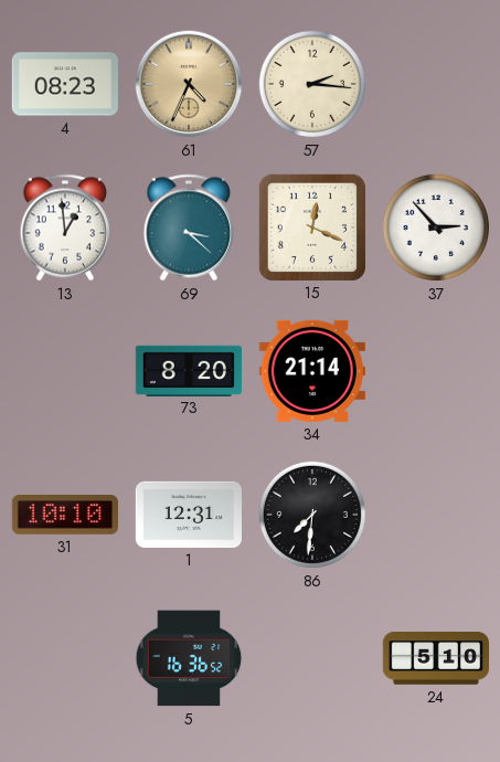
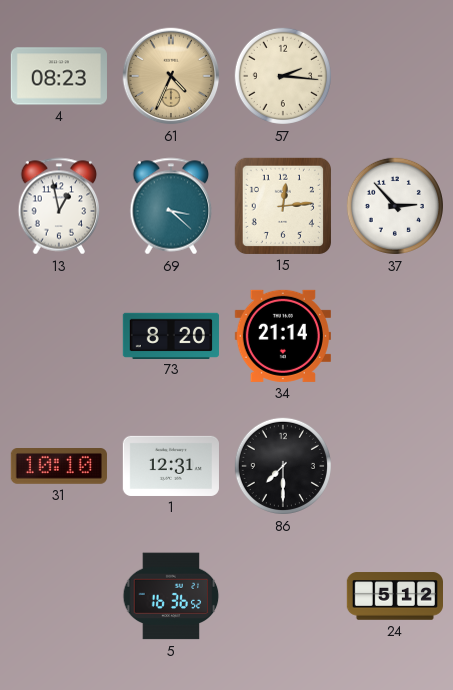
13: 12:59 -> 12:58
15: 12:19 -> 12:14
86: 7:31 -> 7:30
24: 5:10 -> 5:12
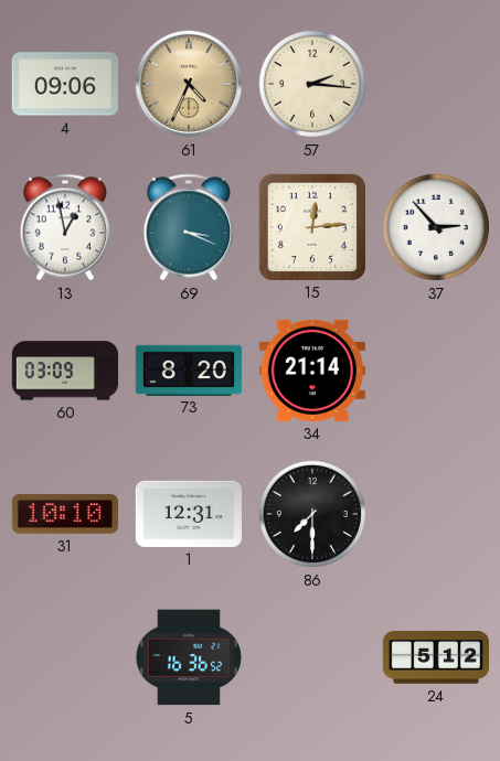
4: 08:23 -> 09:06
69: 3:22 -> 3:19
60: none -> 03:09
